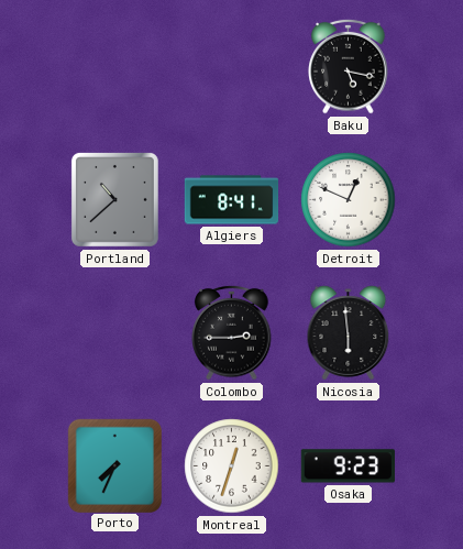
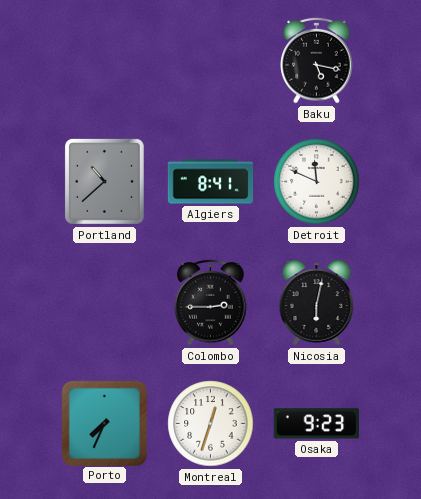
Detroit: 12:49 -> 11:49
Nicosia: 5:59 -> 6:02
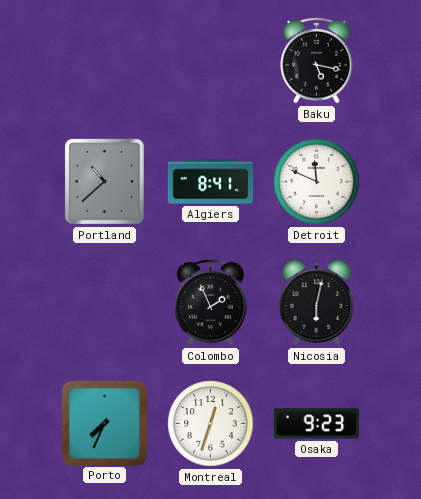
Colombo: 2:45 -> 1:56
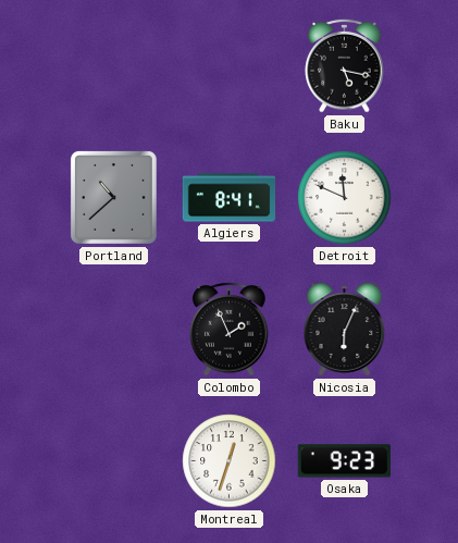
Nicosia: 6:02 -> 6:04
Porto: 7:34 -> none
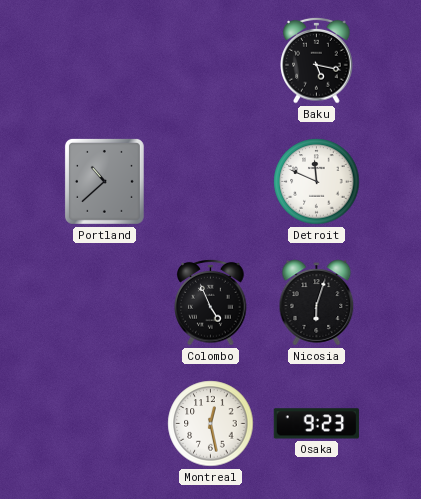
Algiers: 8:41 -> none
Colombo: 1:56 -> 4:56
Nicosia: 6:04 -> 6:03
Montreal: 12:33 -> 12:28
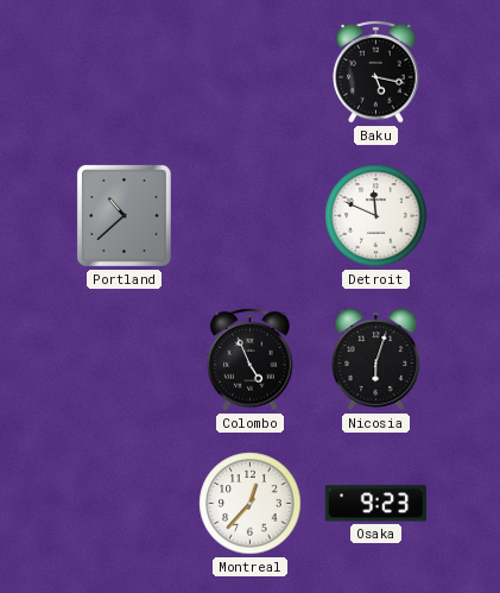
Montreal: 12:28 -> 12:37
